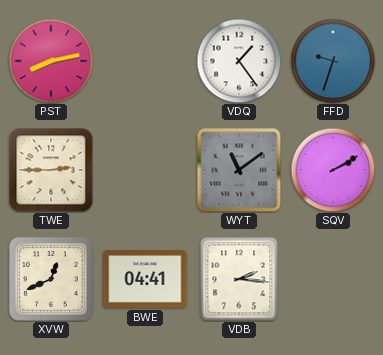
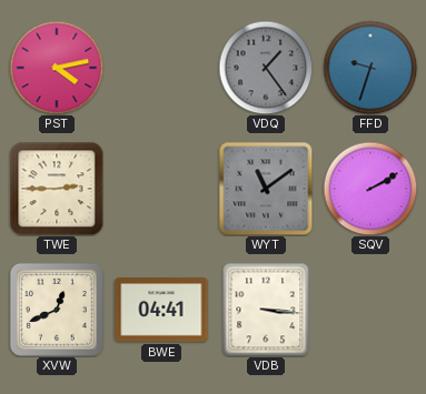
PST: 8:13 -> 4:13
VDQ dial: white -> grey
VDB: 2:16 -> 3:16
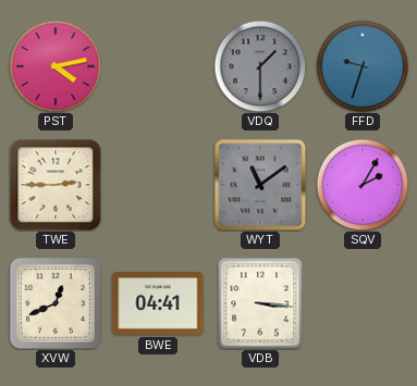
VDQ: 1:24 -> 1:30
SQV: 2:10 -> 2:05
